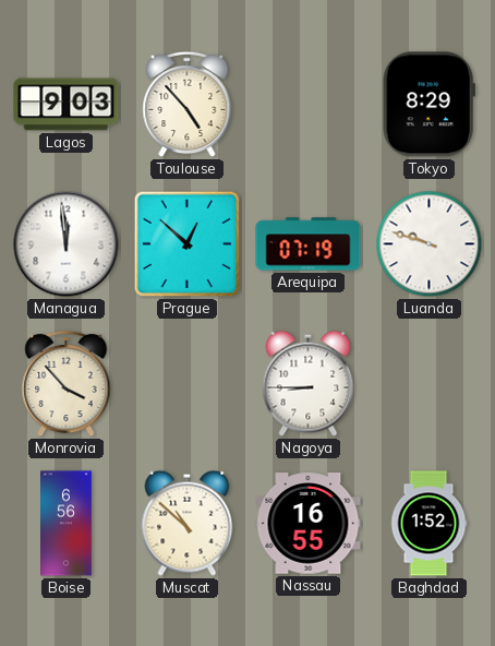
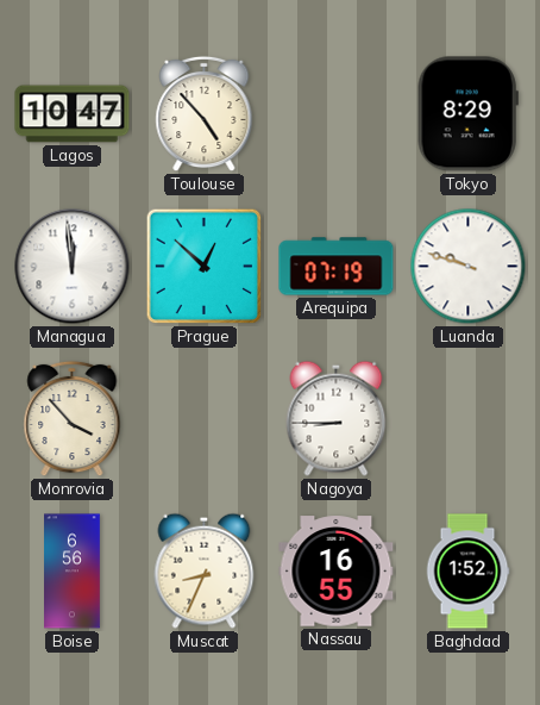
Lagos: 9:03 -> 10:47
Muscat: 10:52 -> 8:34
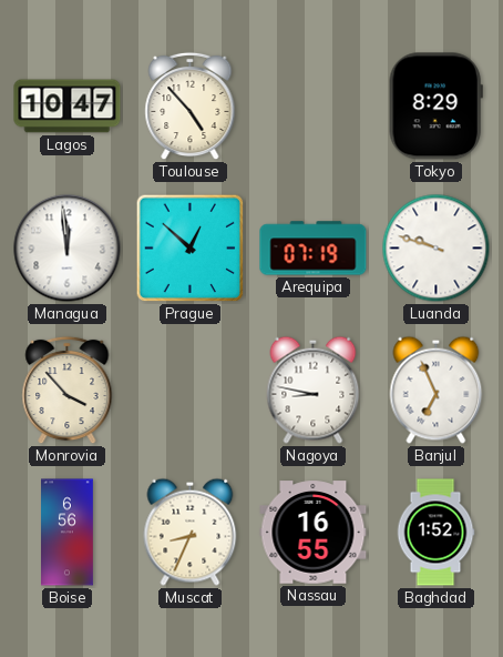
Nagoya: 8:45 -> 8:47
Banjul: none -> 6:56
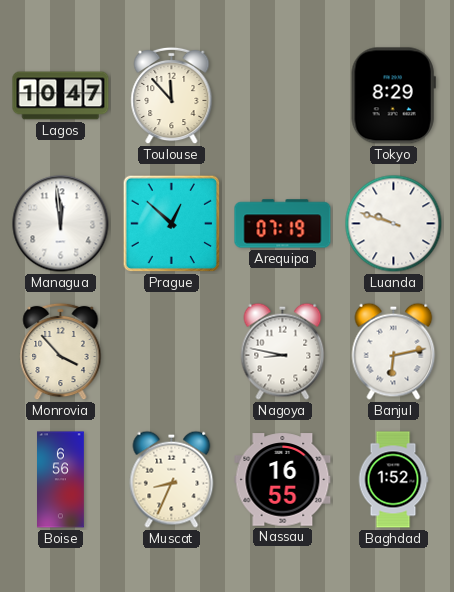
Toulouse: 4:53 -> 11:53
Banjul: 6:56 -> 6:13
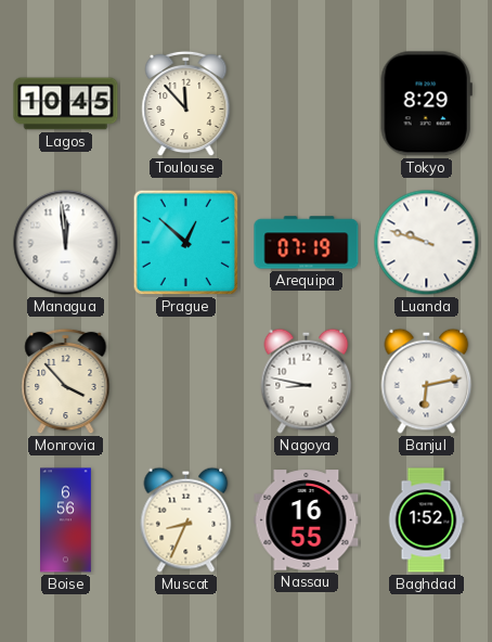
Lagos: 10:47 -> 10:45
